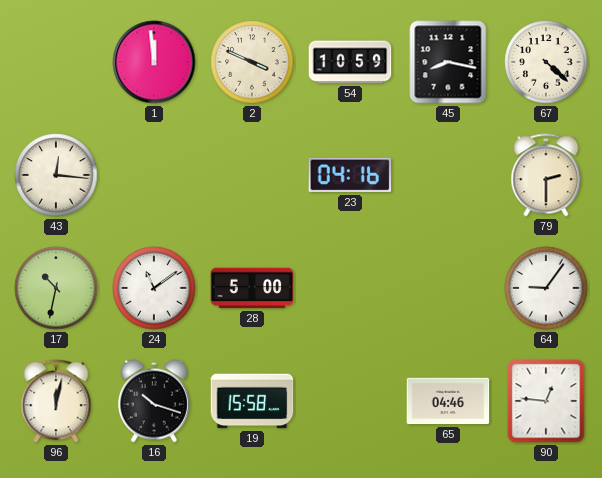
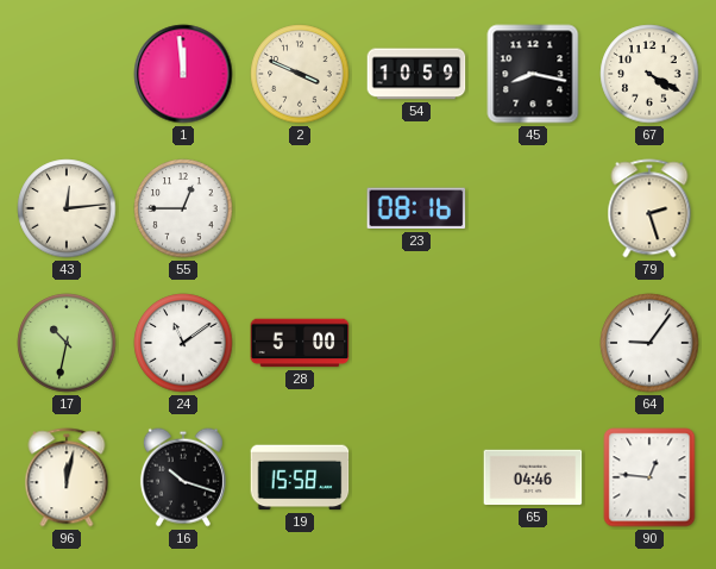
67: 4:22 -> 4:20
43: 12:16 -> 12:14
55: none -> 12:45
23: 04:16 -> 08:16
79: 2:30 -> 2:27
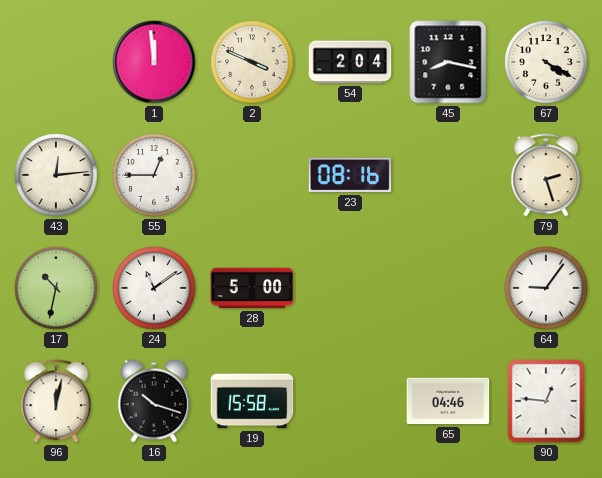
54: 10:59 -> 2:04
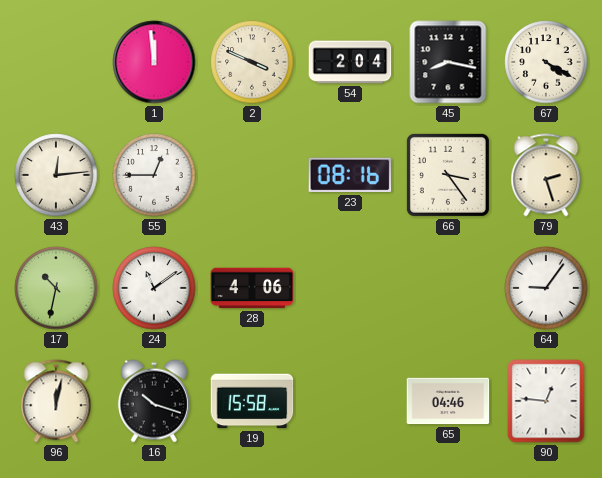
66: none -> 3:24
28: 5:00 -> 4:06
